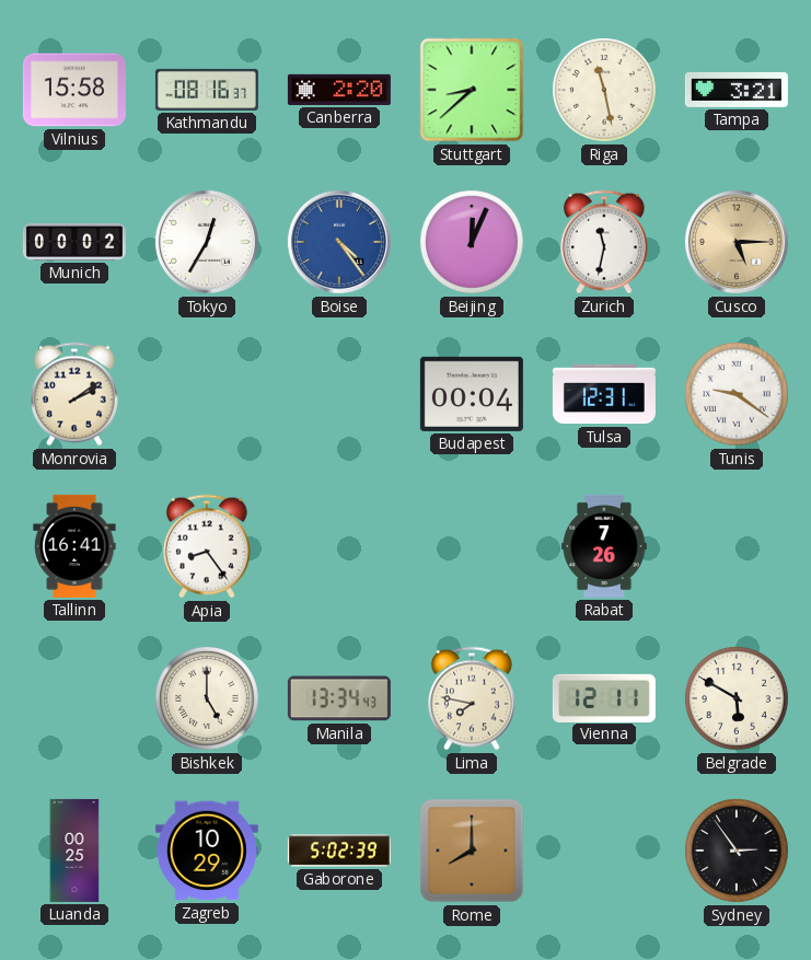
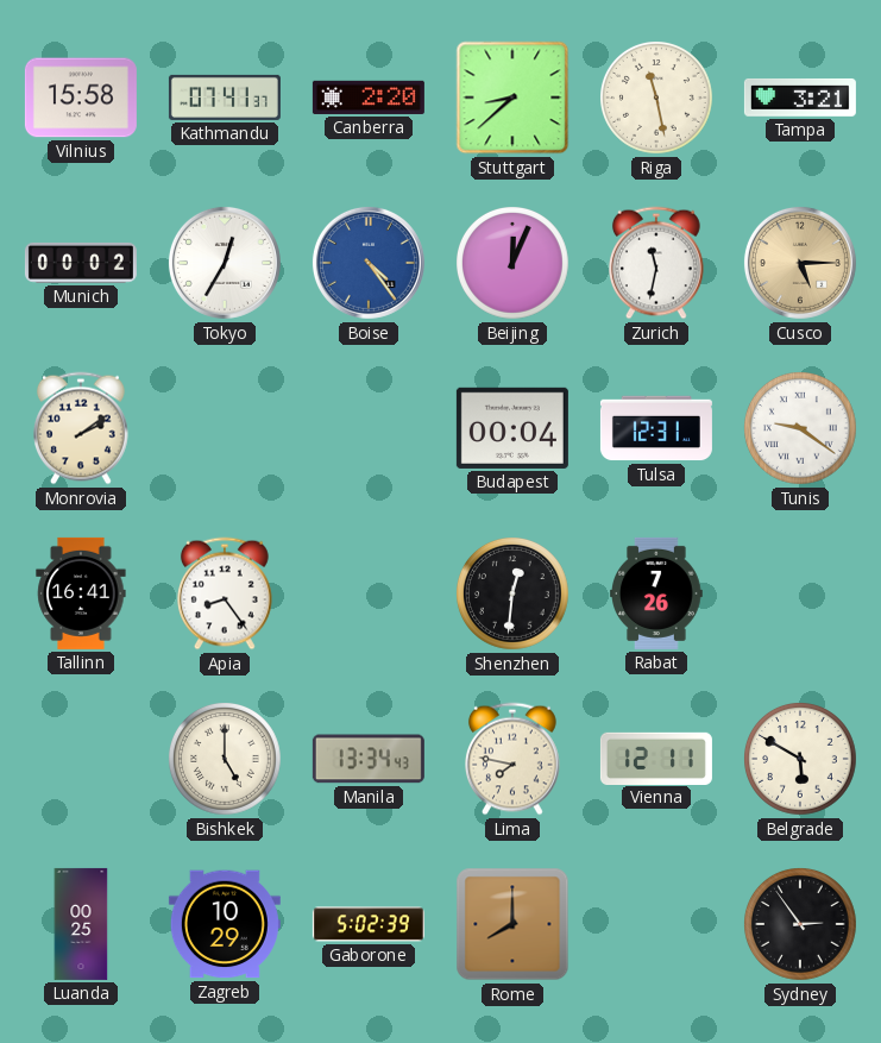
Kathmandu: 08:16 -> 07:41
Shenzhen: none -> 12:31
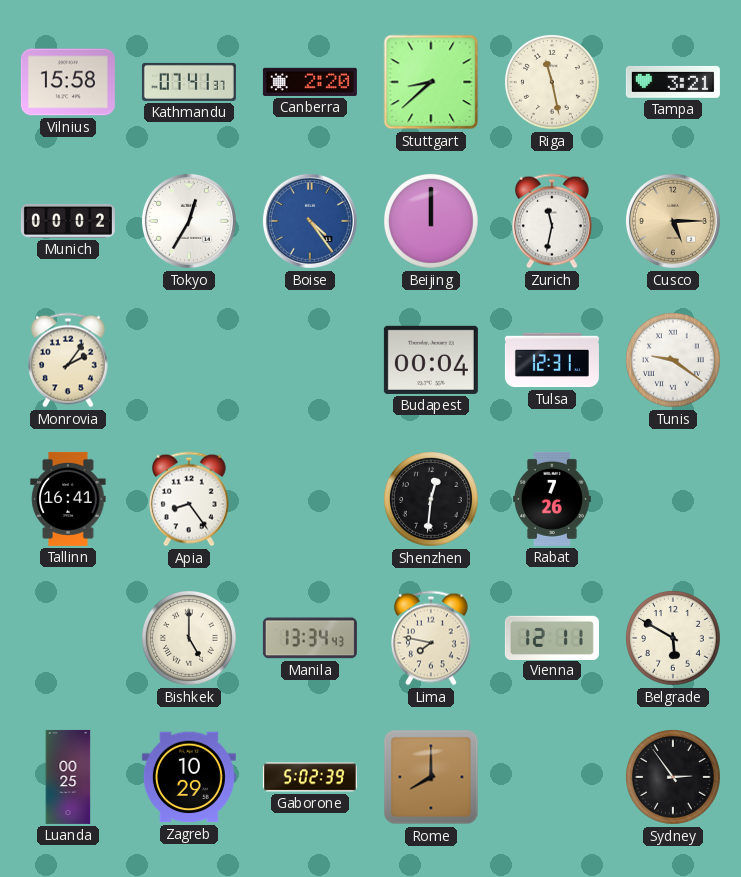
Beijing: 12:04 -> 12:00
Monrovia: 2:09 -> 2:06
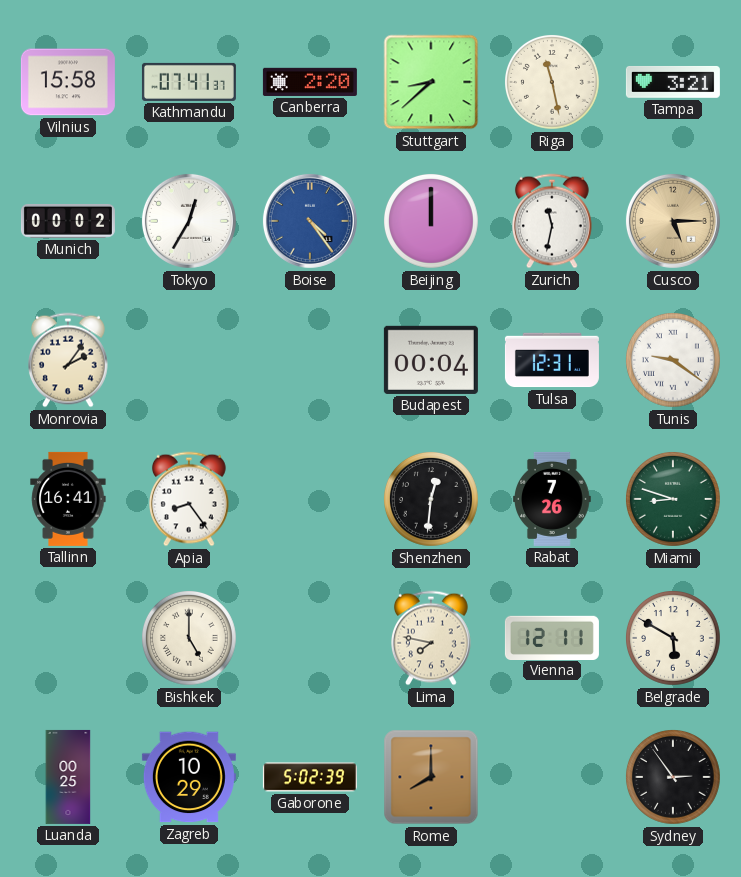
Miami: none -> 8:48
Manila: 13:34 -> none
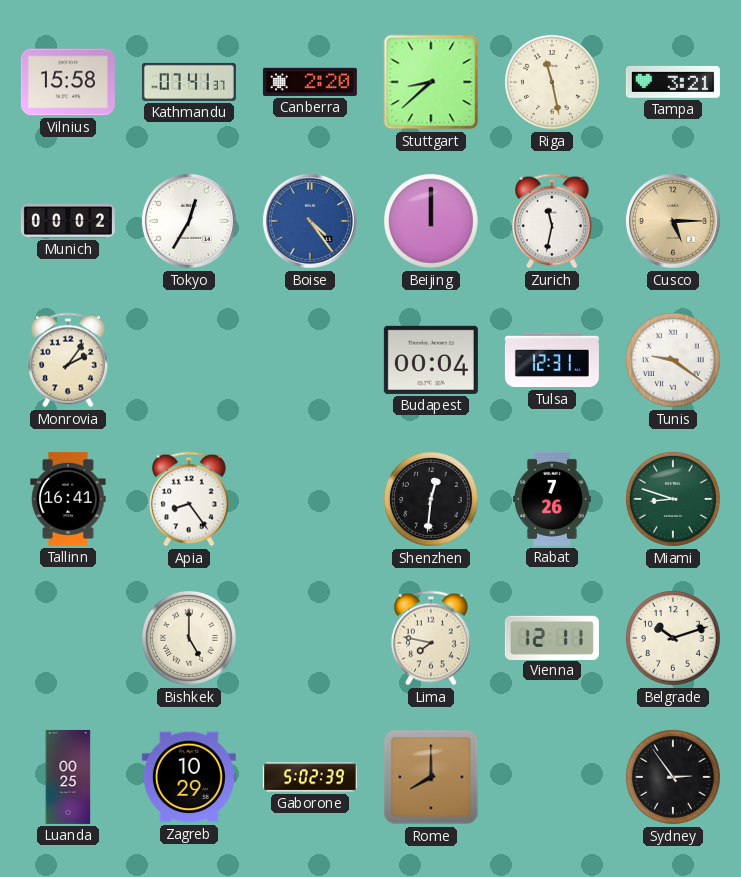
Belgrade: 5:50 -> 10:12
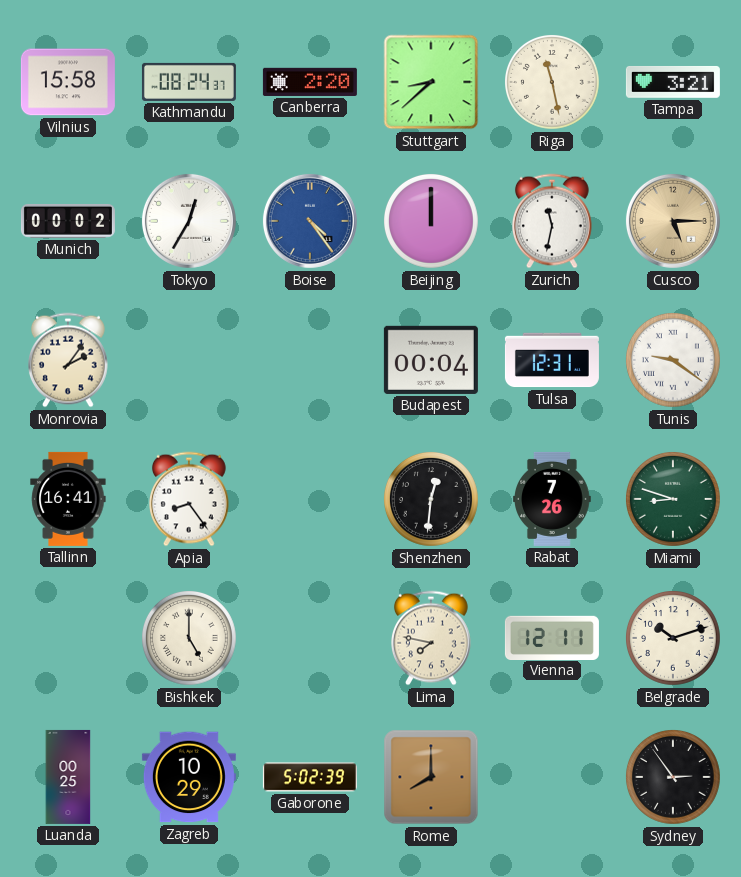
Kathmandu: 07:41 -> 08:24
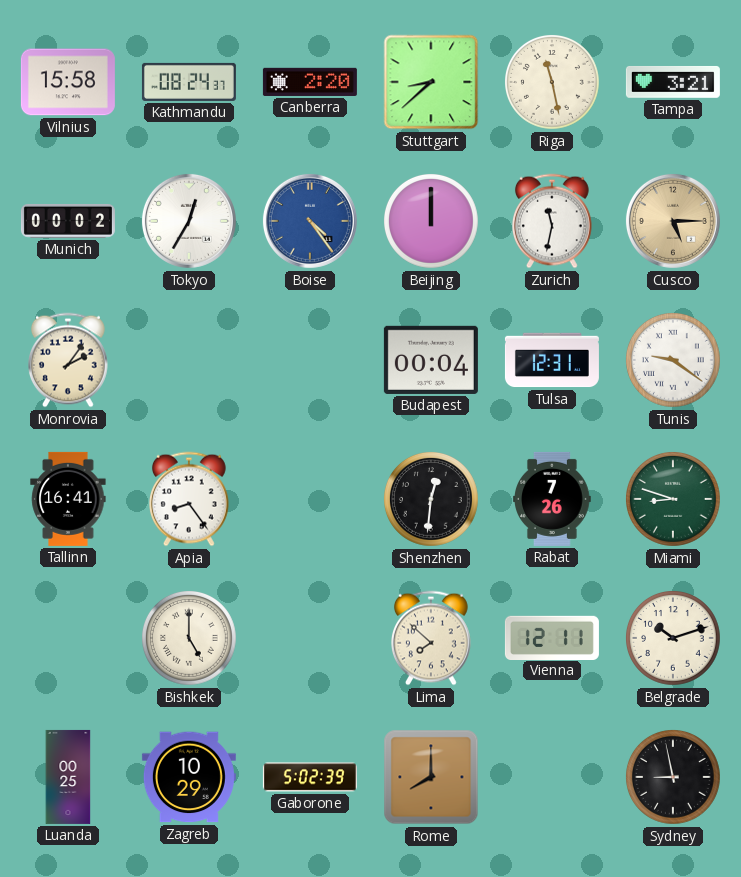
Lima: 7:47 -> 7:52
Sydney: 2:54 -> 8:58
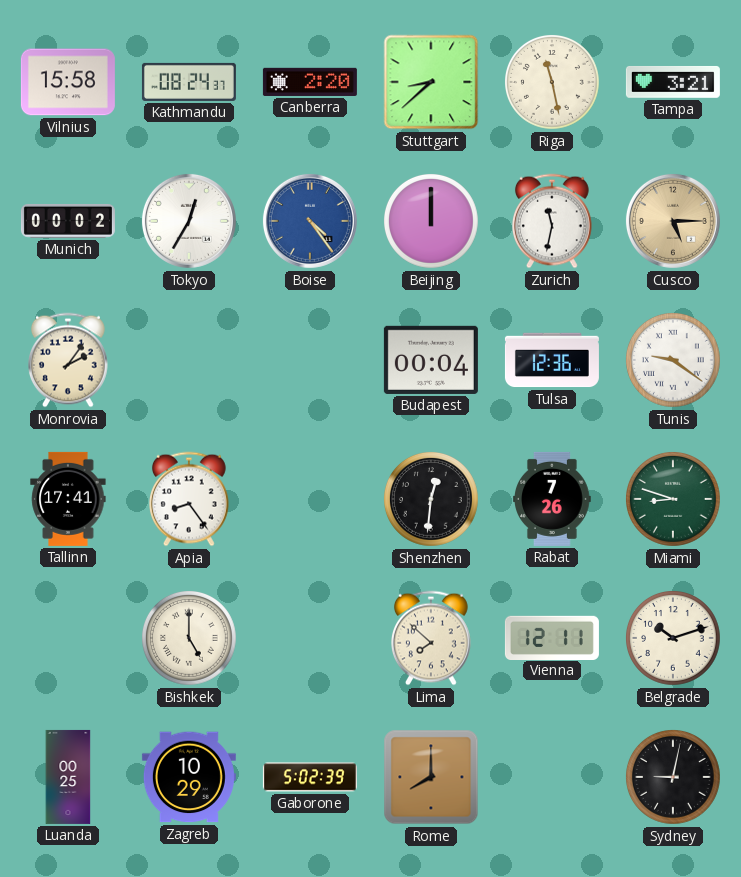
Tulsa: 12:31 -> 12:36
Tallinn: 16:41 -> 17:41
Sydney: 8:58 -> 9:02
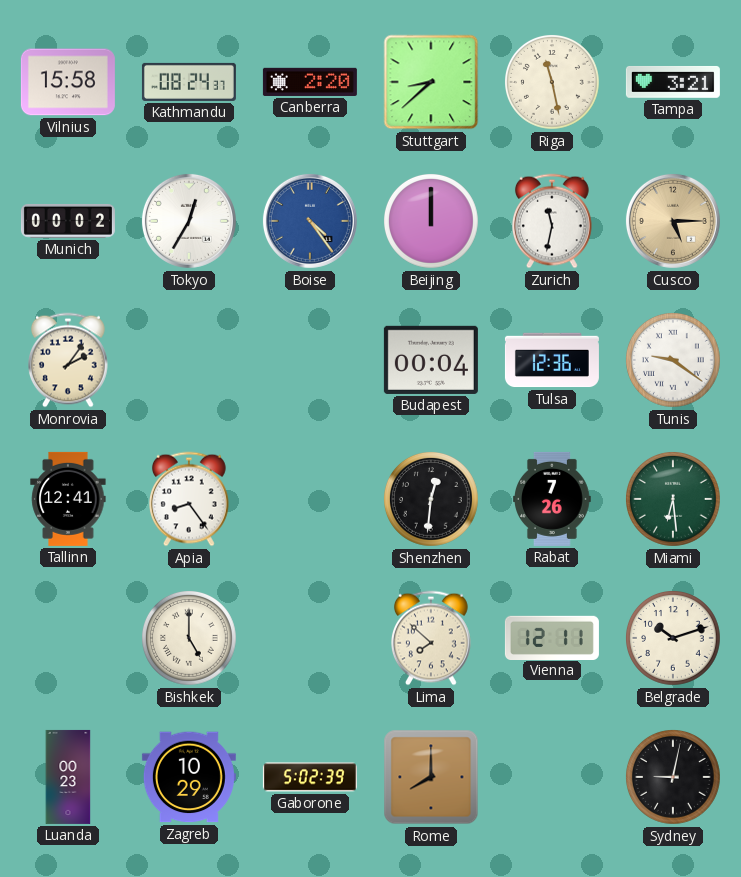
Tallinn: 17:41 -> 12:41
Miami: 8:48 -> 6:29
Luanda: 00:25 -> 00:23
